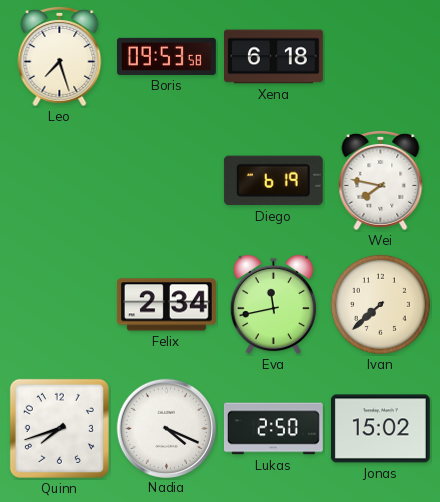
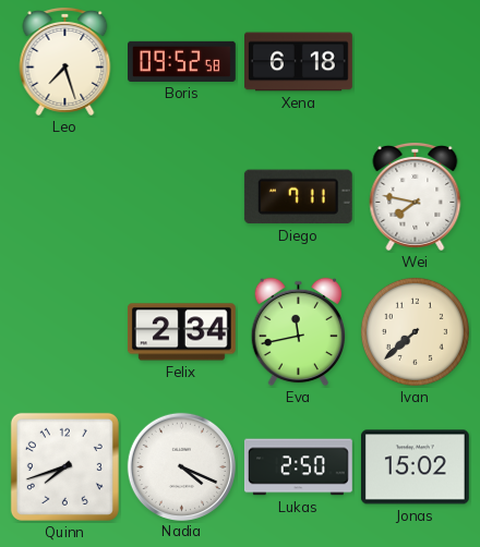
Boris: 09:53 -> 09:52
Diego: 6:19 -> 7:11
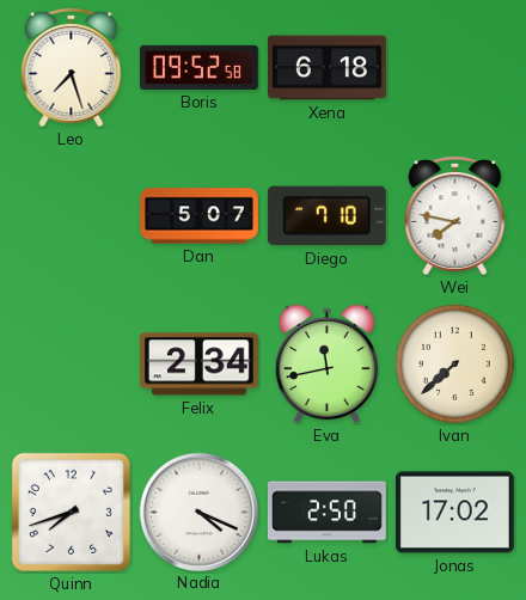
Dan: none -> 5:07
Diego: 7:11 -> 7:10
Jonas: 15:02 -> 17:02
